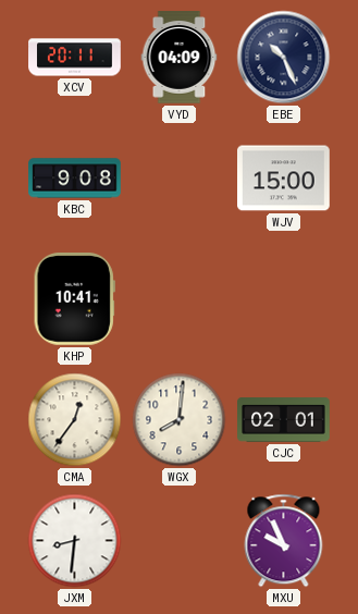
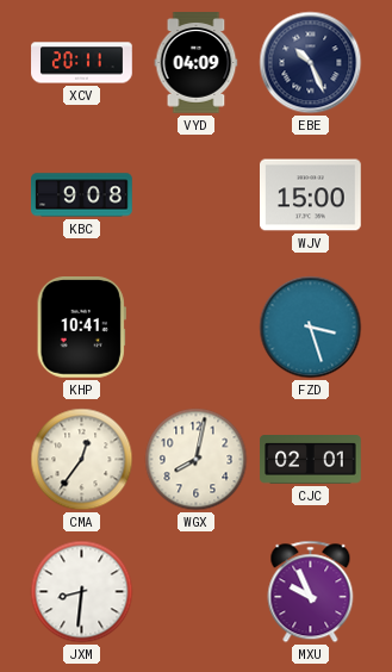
FZD: none -> 3:27
WGX: 8:01 -> 8:02
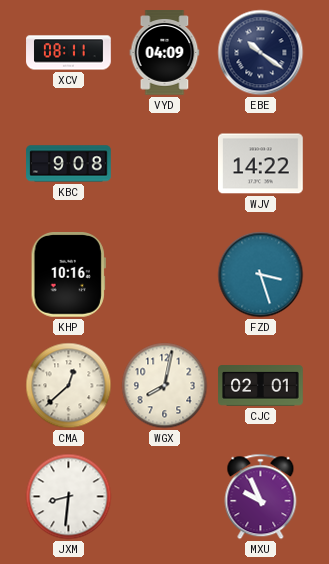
XCV: 20:11 -> 08:11
EBE: 10:26 -> 10:21
WJV: 15:00 -> 14:22
KHP: 10:41 -> 10:16
CMA: 12:36 -> 12:38
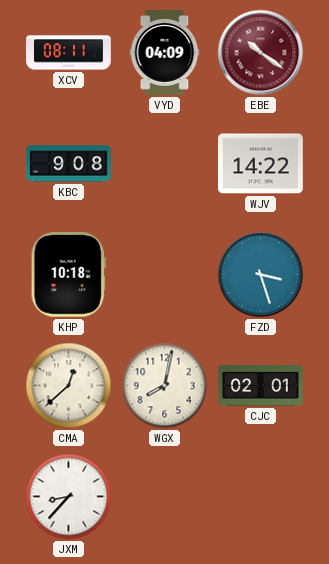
EBE dial: navy -> burgundy
KHP: 10:16 -> 10:18
JXM: 8:31 -> 8:37
MXU: 9:56 -> none
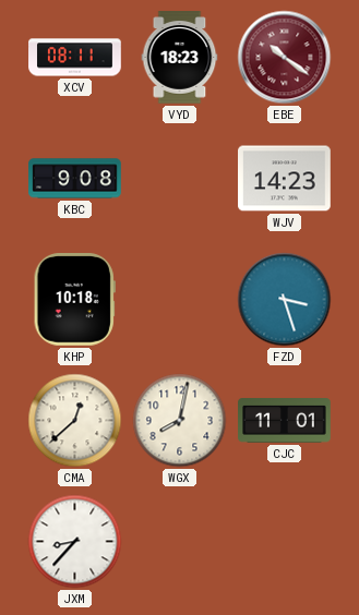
VYD: 04:09 -> 18:23
WJV: 14:22 -> 14:23
CJC: 02:01 -> 11:01
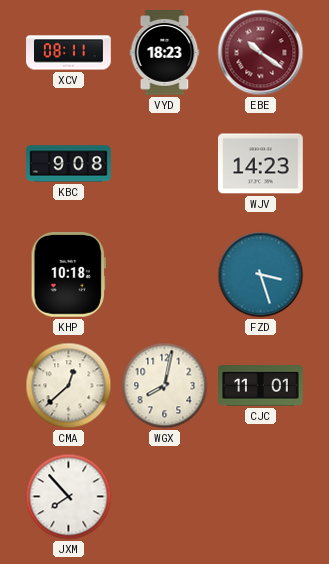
JXM: 8:37 -> 7:53
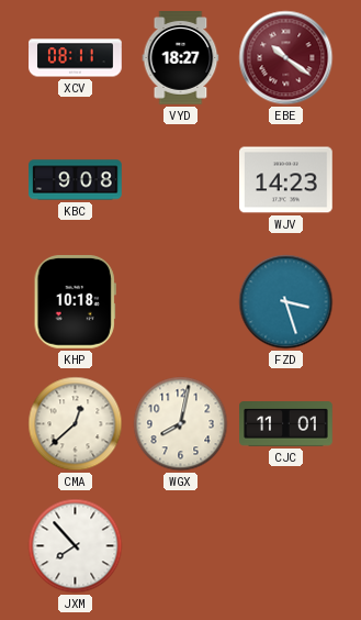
VYD: 18:23 -> 18:27
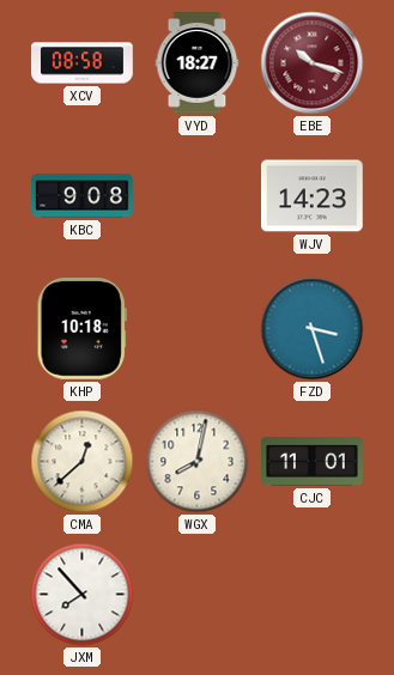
XCV: 08:11 -> 08:58
EBE: 10:21 -> 10:18
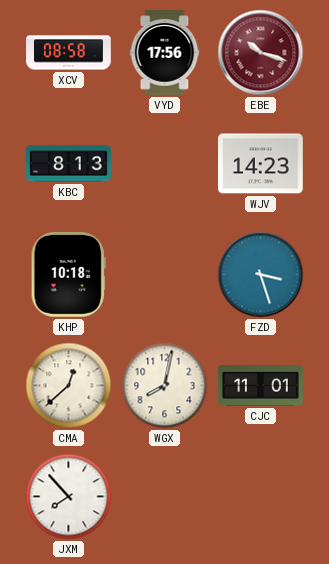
VYD: 18:27 -> 17:56
KBC: 9:08 -> 8:13
